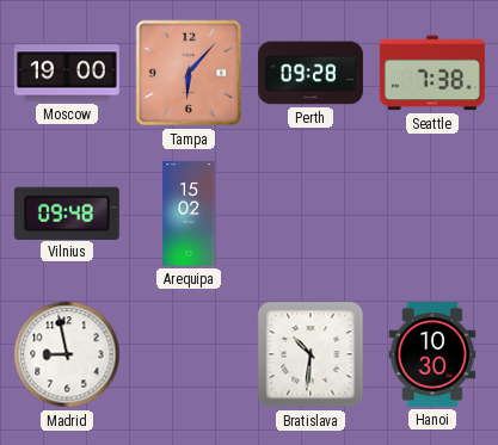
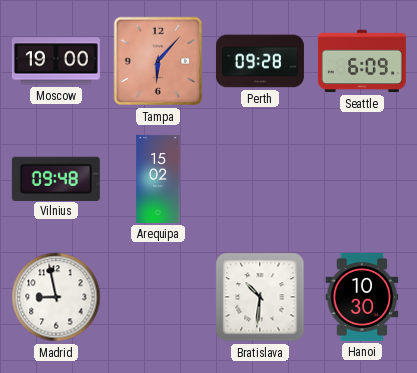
Seattle: 7:38 -> 6:09
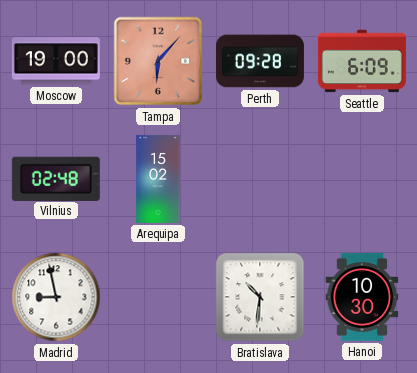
Vilnius: 09:48 -> 02:48
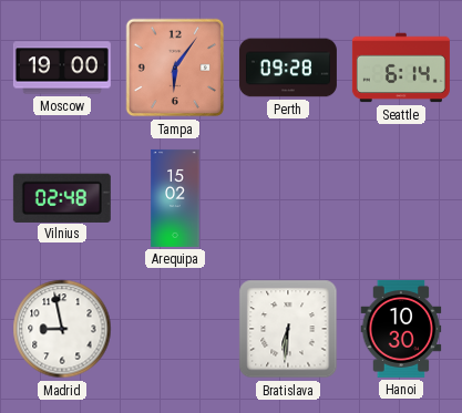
Tampa: 6:07 -> 6:06
Seattle: 6:09 -> 6:14
Bratislava: 10:31 -> 6:31
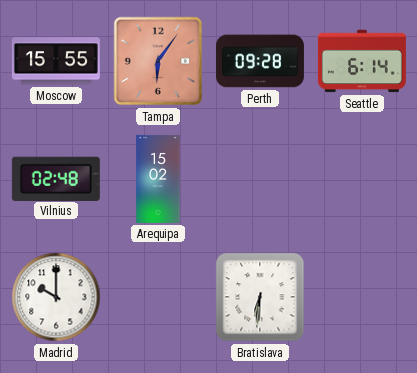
Moscow: 19:00 -> 15:55
Madrid: 8:58 -> 10:00
Hanoi: 10:30 -> none
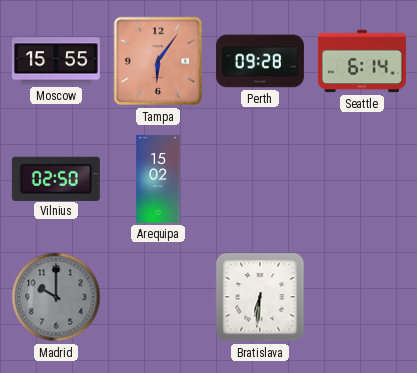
Vilnius: 02:48 -> 02:50
Madrid dial: white -> grey
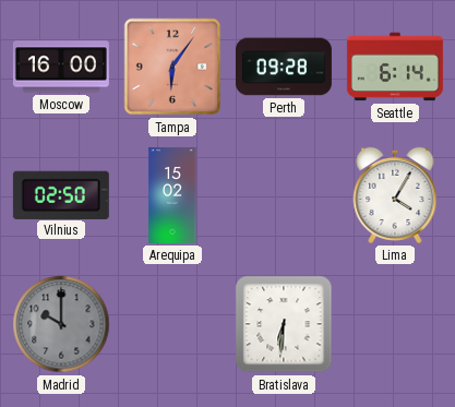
Moscow: 15:55 -> 16:00
Lima: none -> 4:05
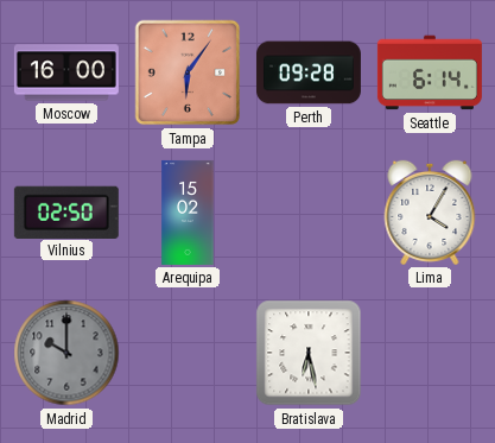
Bratislava: 6:31 -> 6:28
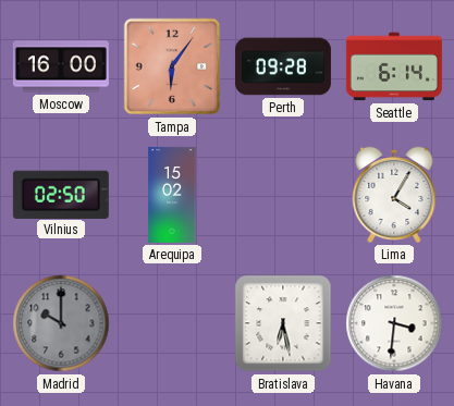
Havana: none -> 3:31
